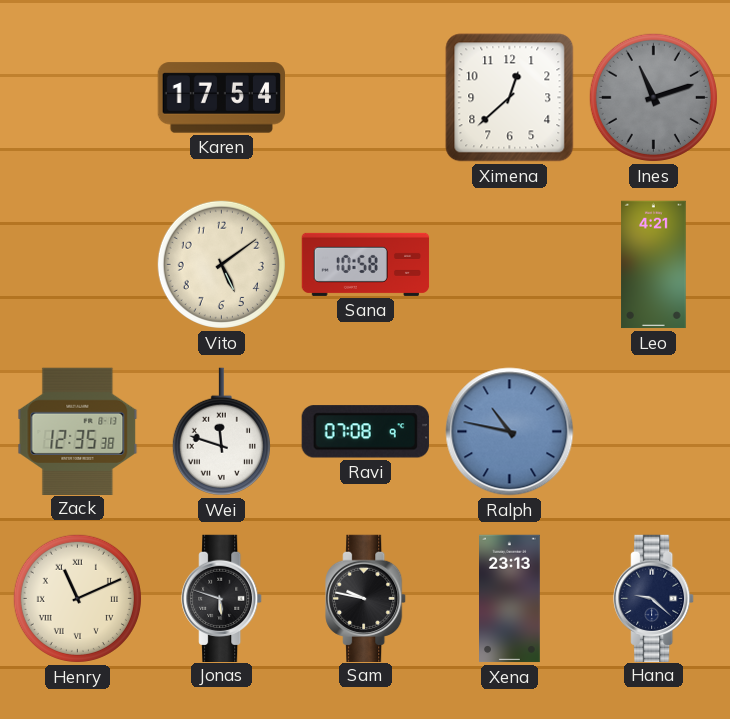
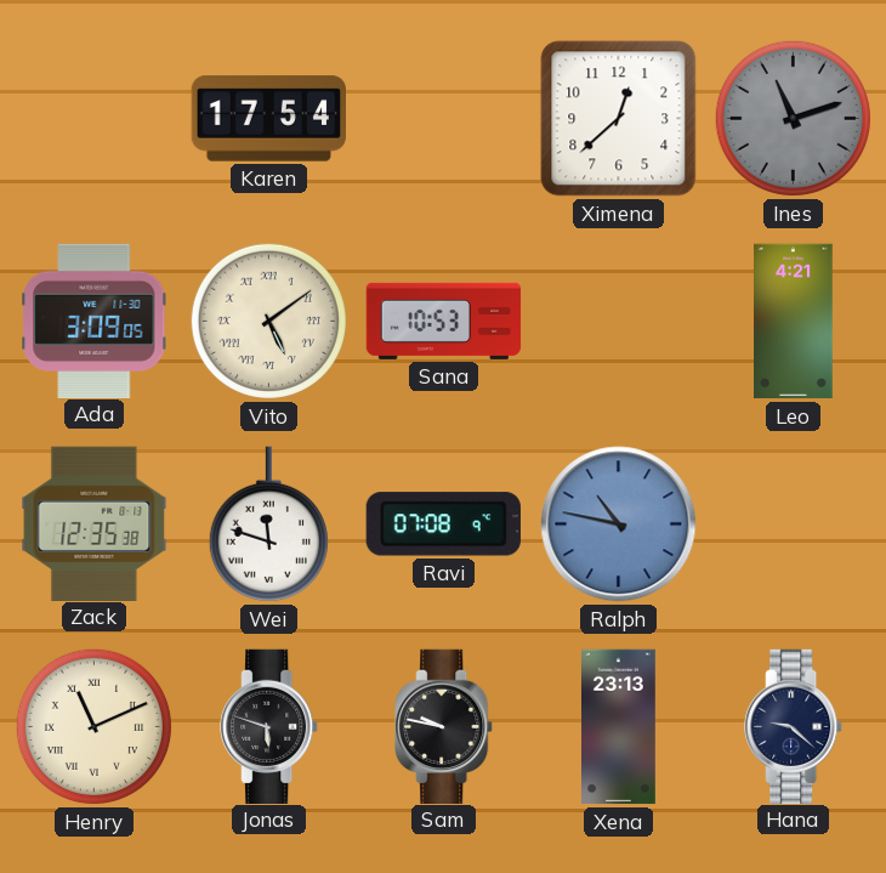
Ada: none -> 3:09
Vito numerals: Arabic -> Roman
Sana: 10:58 -> 10:53
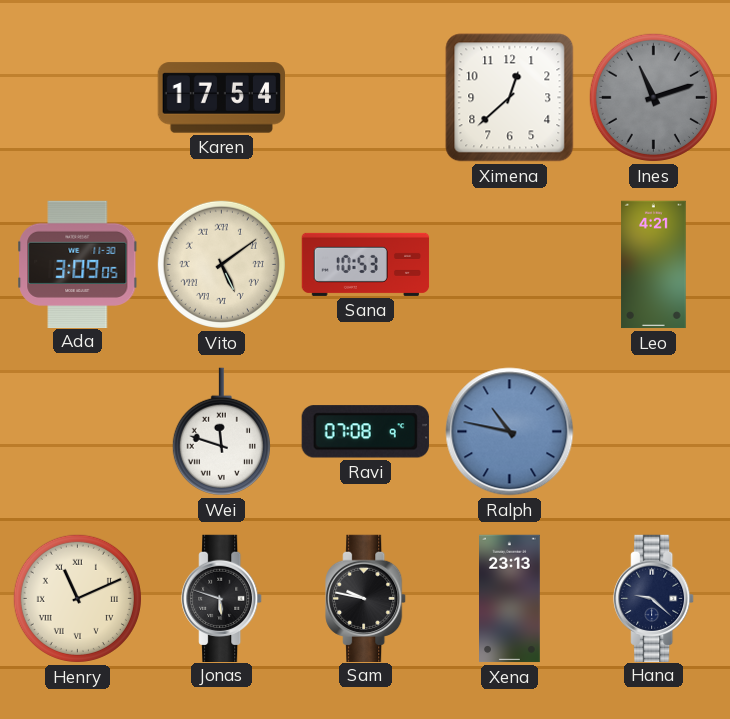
Zack: 12:35 -> none
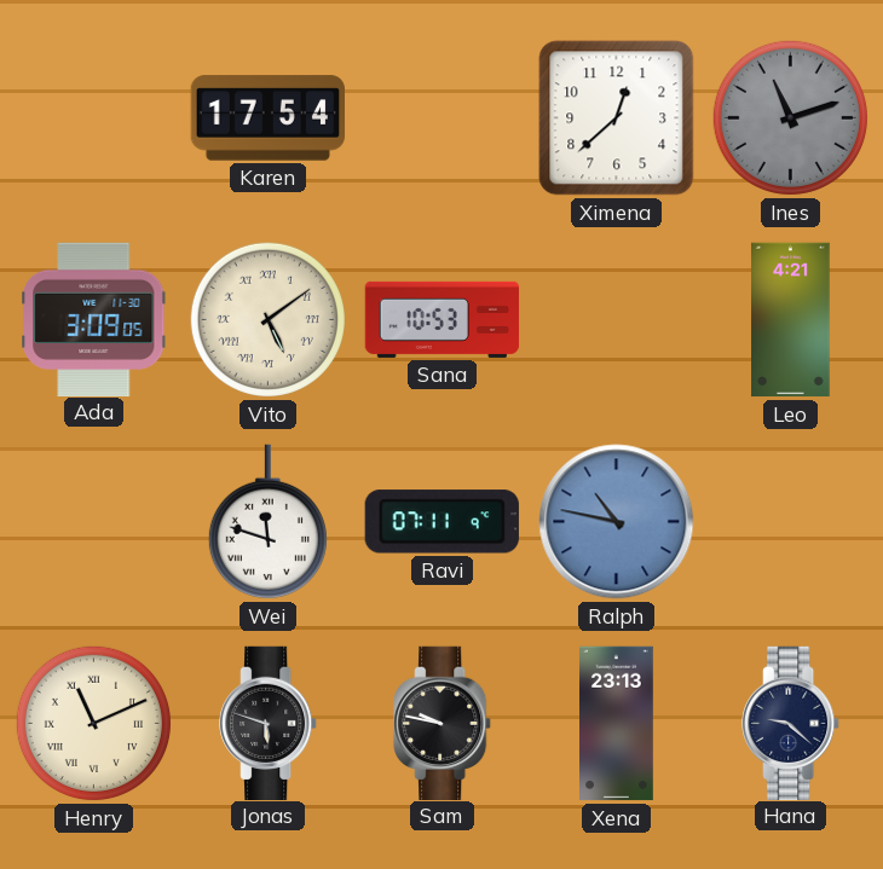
Ravi: 07:08 -> 07:11
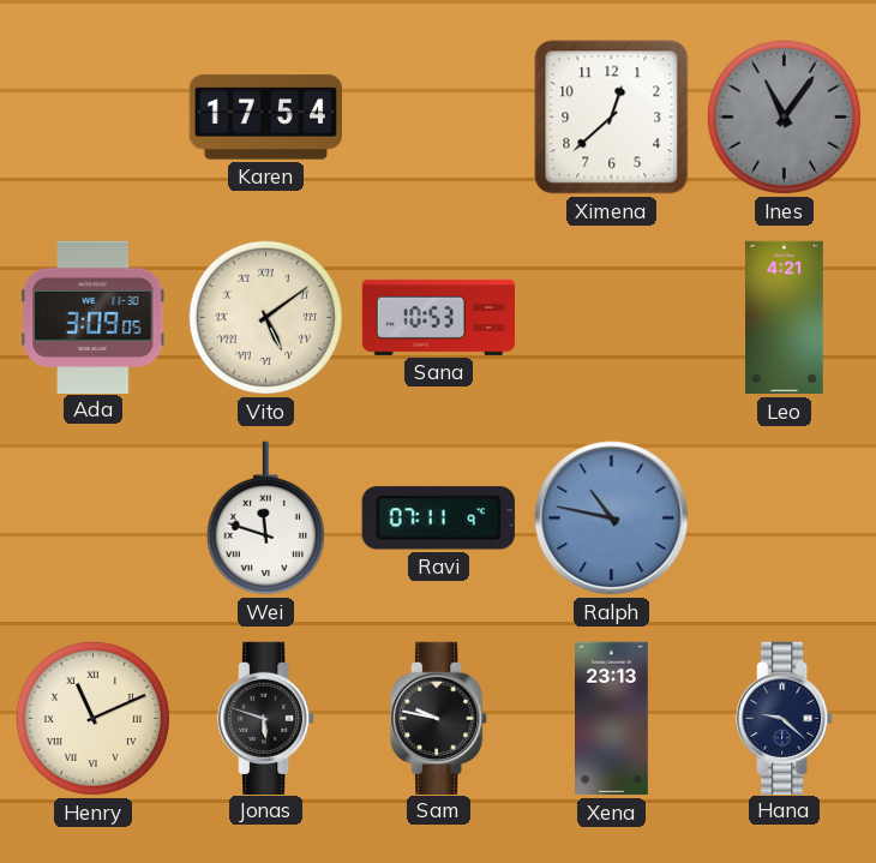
Ines: 11:12 -> 11:06
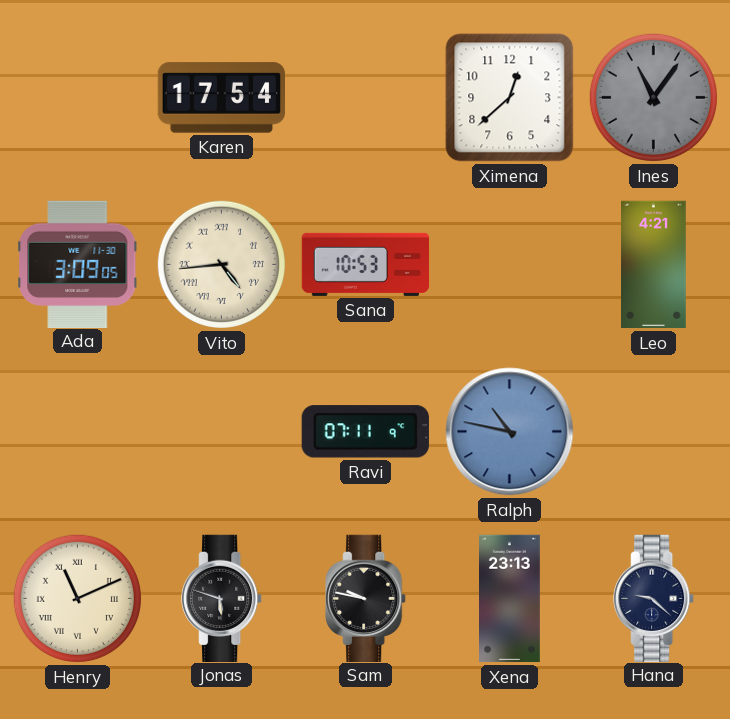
Vito: 5:09 -> 4:44
Wei: 11:48 -> none
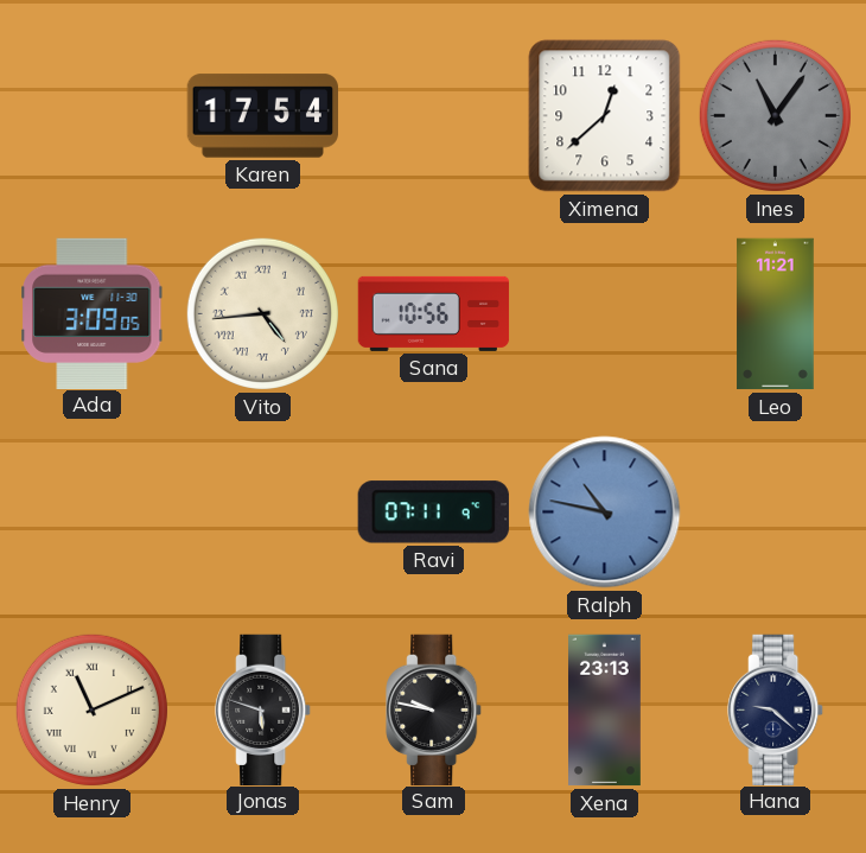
Sana: 10:53 -> 10:56
Leo: 4:21 -> 11:21
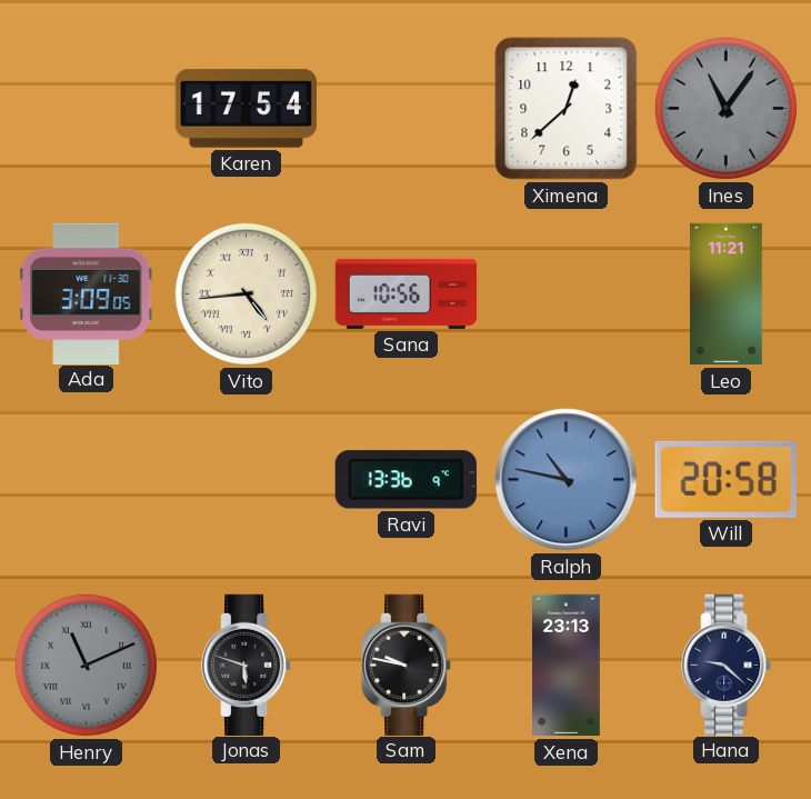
Ravi: 07:11 -> 13:36
Will: none -> 20:58
Henry dial: cream -> grey
